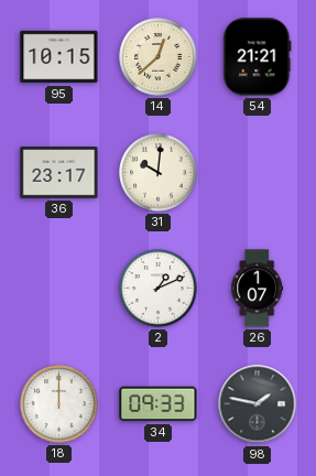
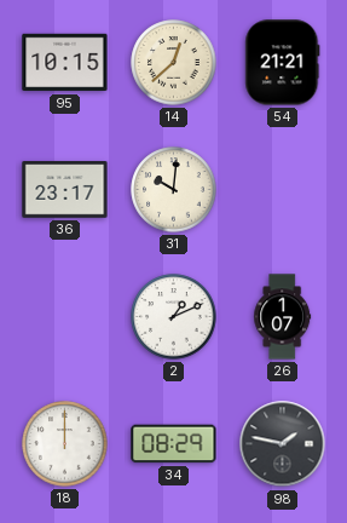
34: 09:33 -> 08:29
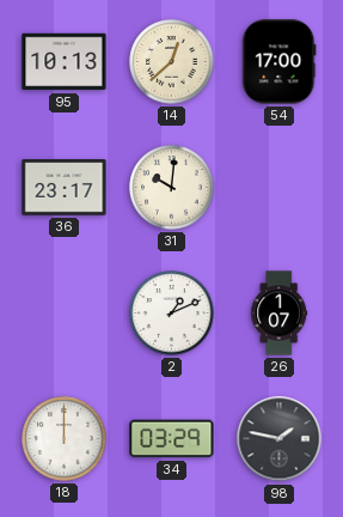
95: 10:15 -> 10:13
54: 21:21 -> 17:00
34: 08:29 -> 03:29
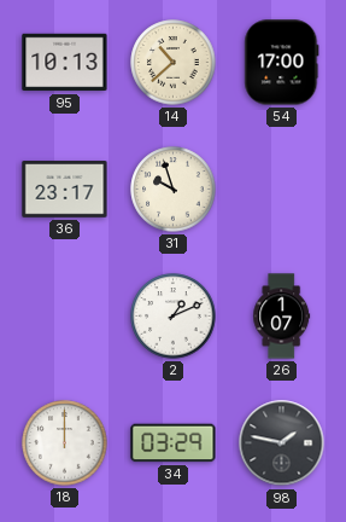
14: 12:38 -> 10:38
31: 10:01 -> 9:57
